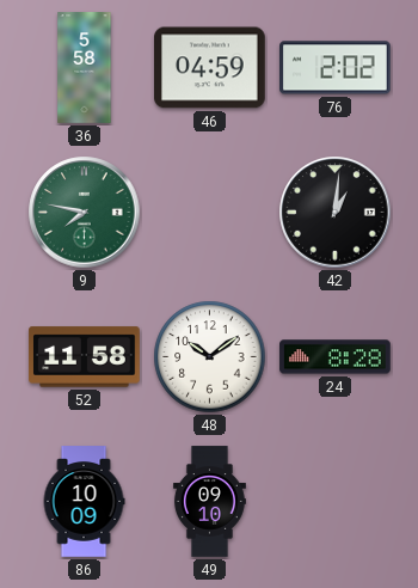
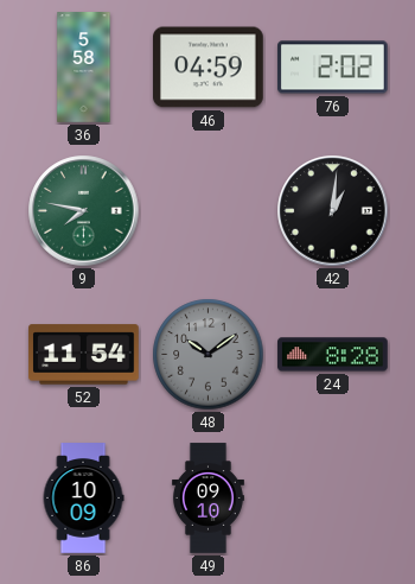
52: 11:58 -> 11:54
48 dial: white -> grey
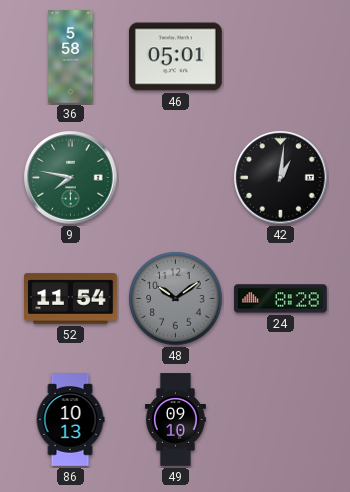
46: 04:59 -> 05:01
76: 2:02 -> none
86: 10:09 -> 10:13
